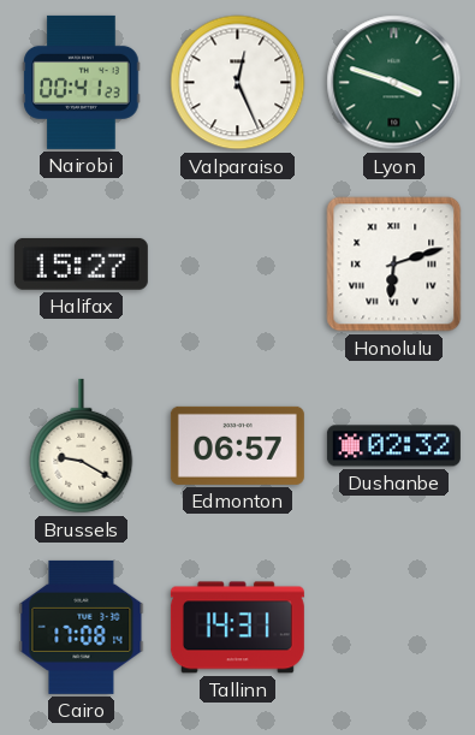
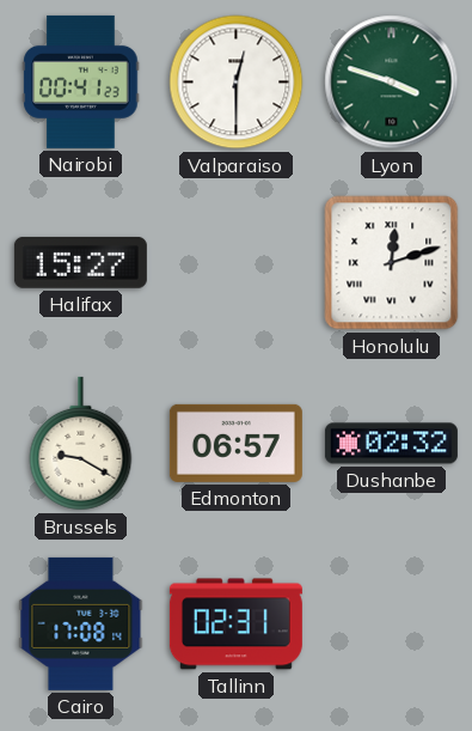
Valparaiso: 12:26 -> 12:30
Honolulu: 6:12 -> 12:12
Tallinn: 14:31 -> 02:31
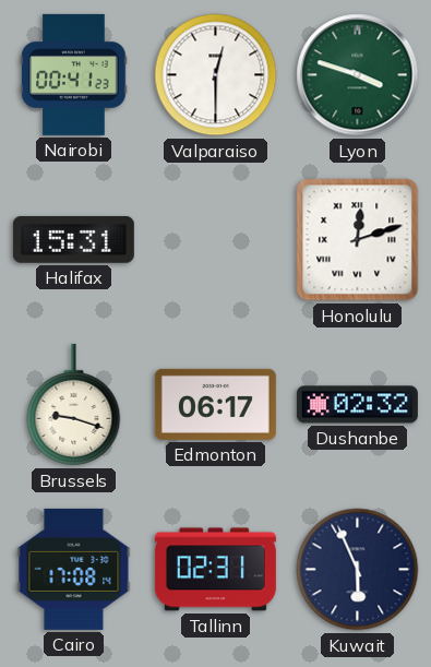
Halifax: 15:27 -> 15:31
Brussels: 9:20 -> 9:18
Edmonton: 06:57 -> 06:17
Kuwait: none -> 5:56
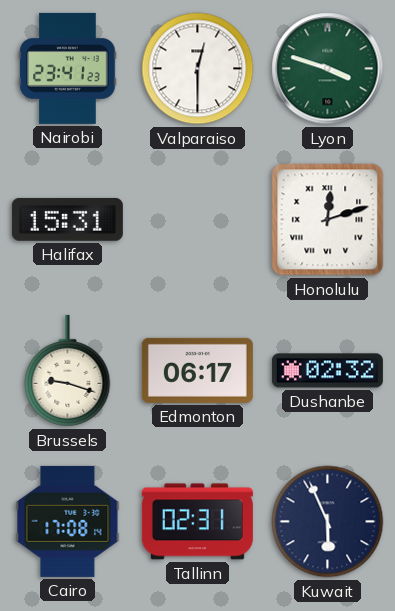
Nairobi: 00:41 -> 23:41
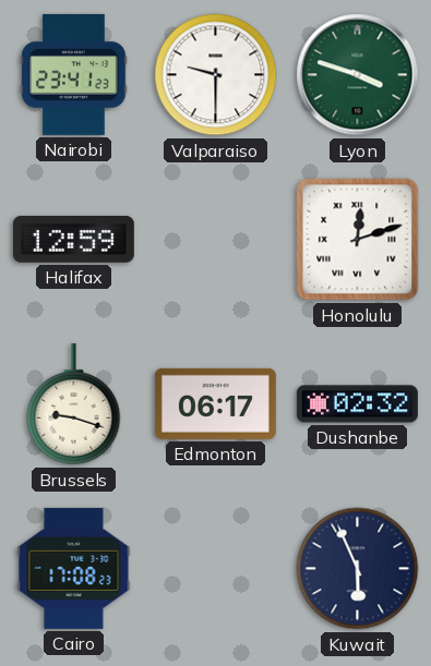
Valparaiso: 12:30 -> 9:30
Halifax: 15:31 -> 12:59
Cairo: 17:08:14 -> 17:08:23
Tallinn: 02:31 -> none
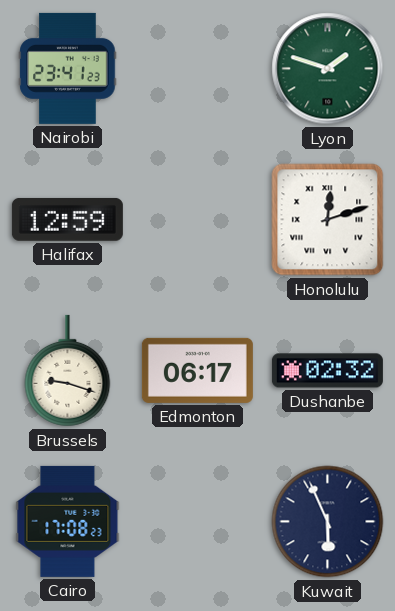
Valparaiso: 9:30 -> none
Lyon: 3:48 -> 1:48
